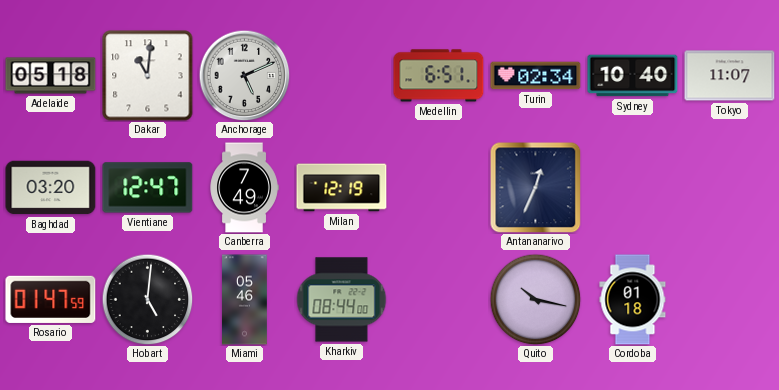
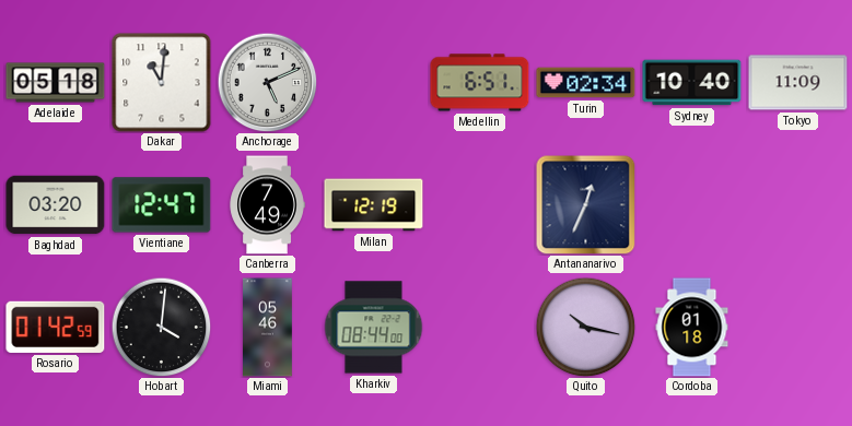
Tokyo: 11:07 -> 11:09
Rosario: 01:47 -> 01:42
Hobart: 5:01 -> 4:01
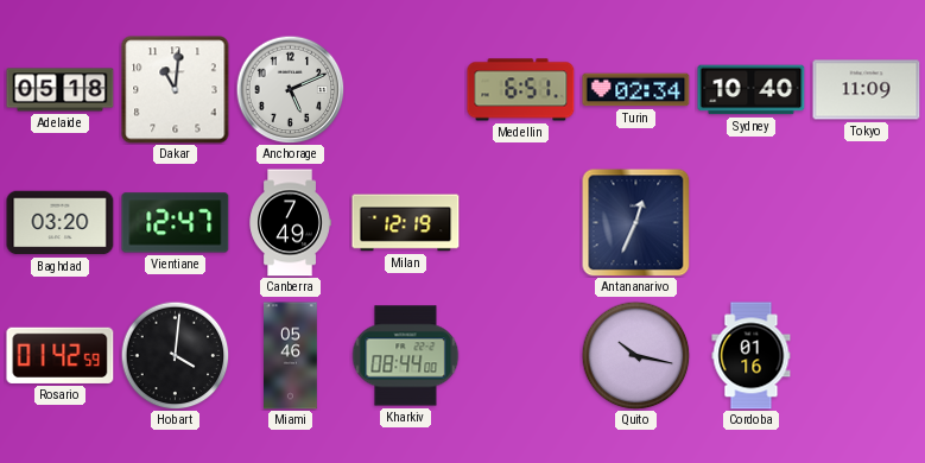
Cordoba: 01:18 -> 01:16
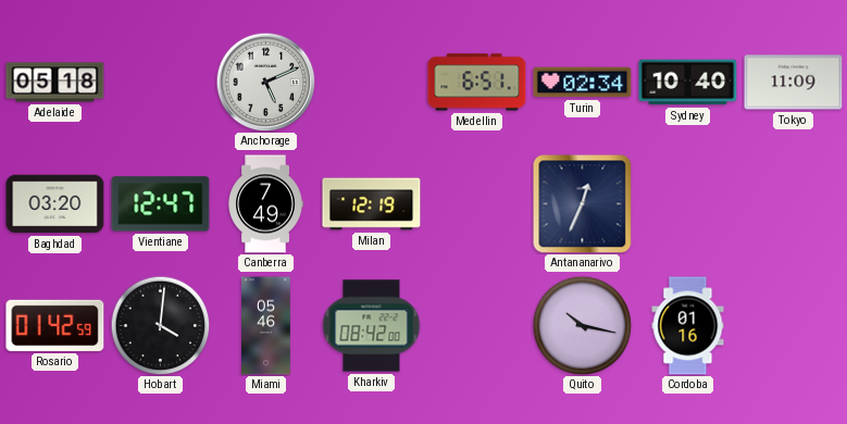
Dakar: 11:01 -> none
Kharkiv: 08:44 -> 08:42
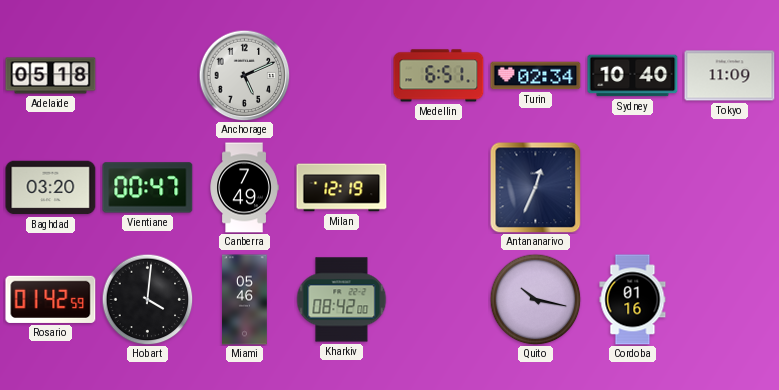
Vientiane: 12:47 -> 00:47
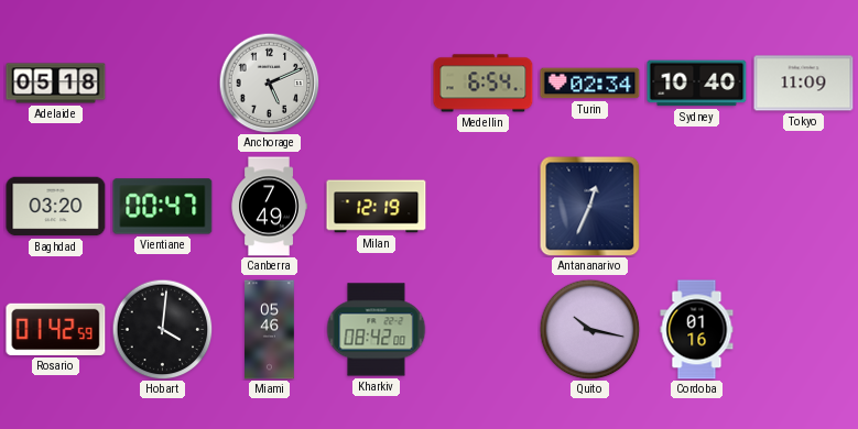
Medellin: 6:51 -> 6:54
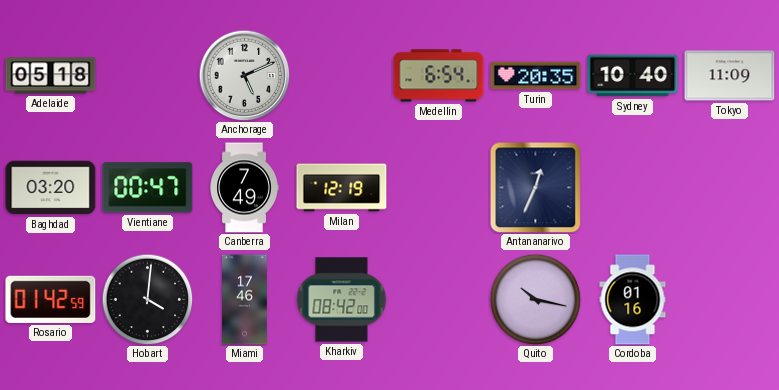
Turin: 02:34 -> 20:35
Miami: 05:46 -> 17:46
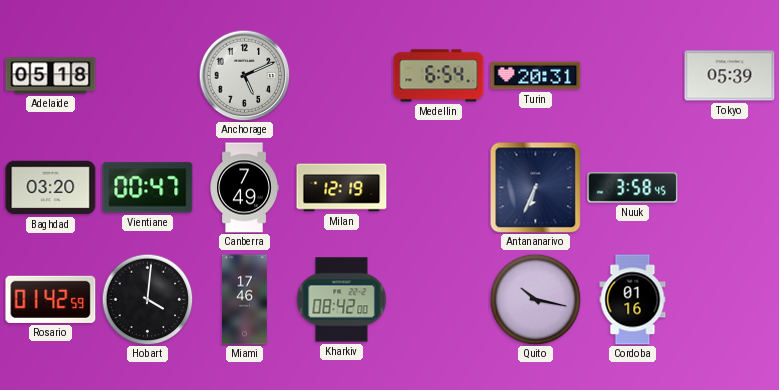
Turin: 20:35 -> 20:31
Sydney: 10:40 -> none
Tokyo: 11:09 -> 05:39
Antananarivo: 12:34 -> 6:34
Nuuk: none -> 3:58
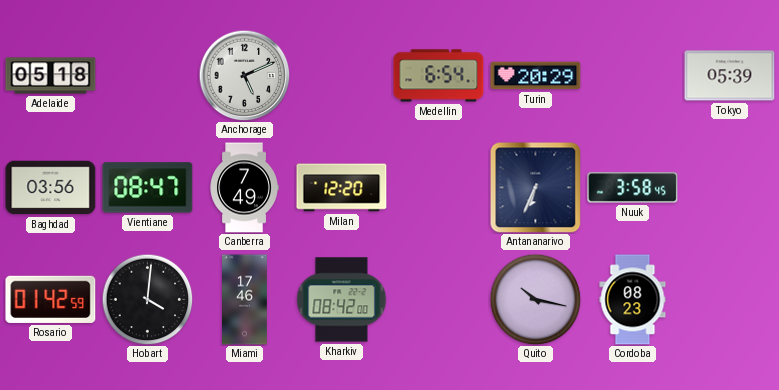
Turin: 20:31 -> 20:29
Baghdad: 03:20 -> 03:56
Vientiane: 00:47 -> 08:47
Milan: 12:19 -> 12:20
Cordoba: 01:16 -> 08:23
